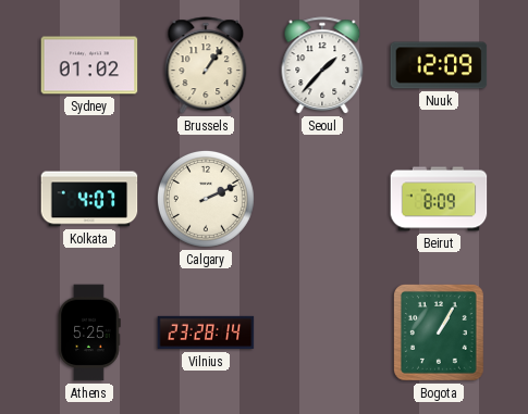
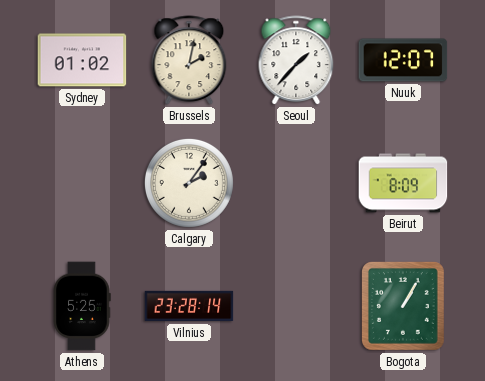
Brussels: 1:06 -> 2:02
Nuuk: 12:09 -> 12:07
Kolkata: 4:07 -> none
Calgary: 2:11 -> 2:06
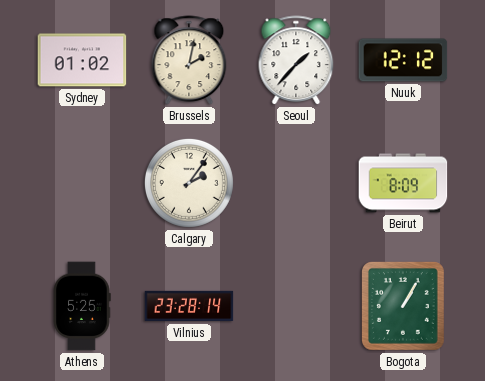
Nuuk: 12:07 -> 12:12
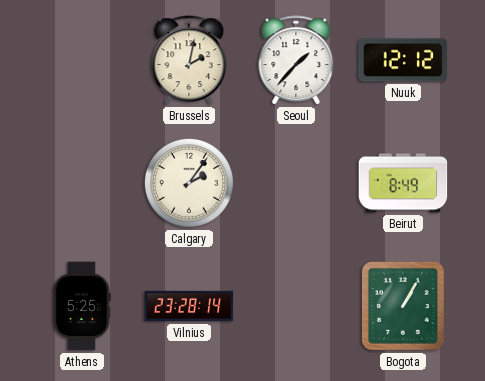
Sydney: 01:02 -> none
Beirut: 8:09 -> 8:49
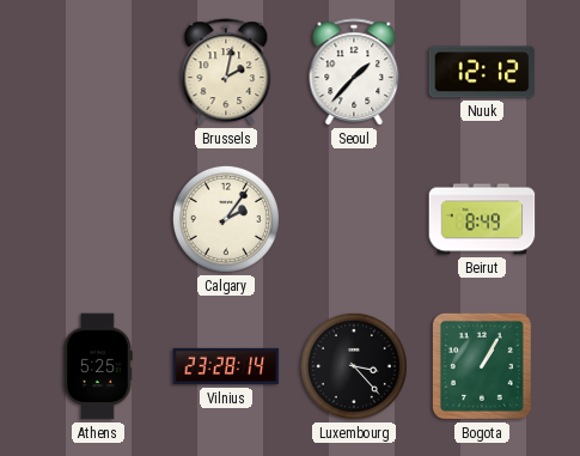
Luxembourg: none -> 3:23
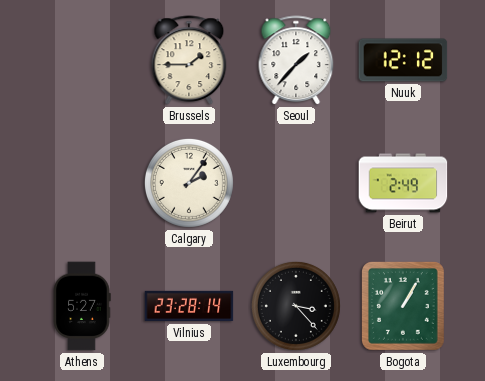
Brussels: 2:02 -> 1:45
Beirut: 8:49 -> 2:49
Athens: 5:25 -> 5:27
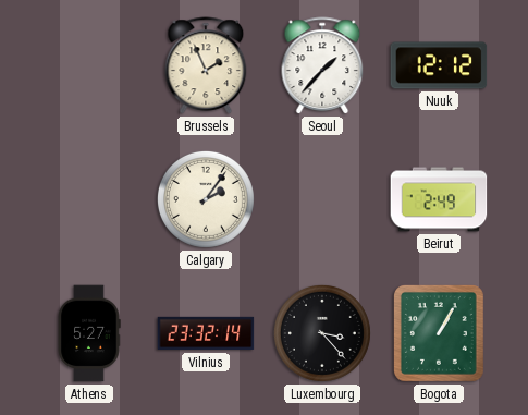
Brussels: 1:45 -> 1:56
Vilnius: 23:28 -> 23:32
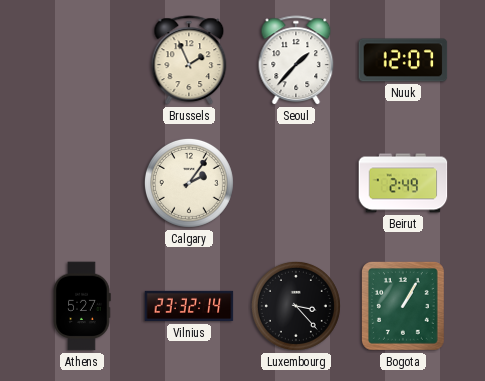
Nuuk: 12:12 -> 12:07
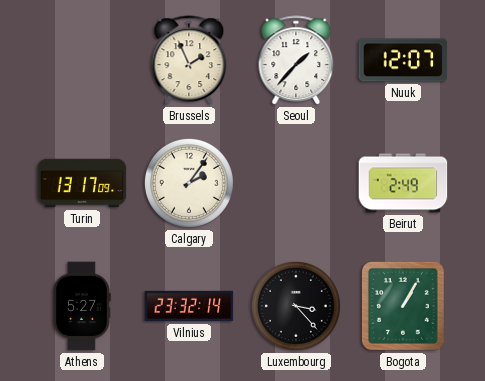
Turin: none -> 13:17
